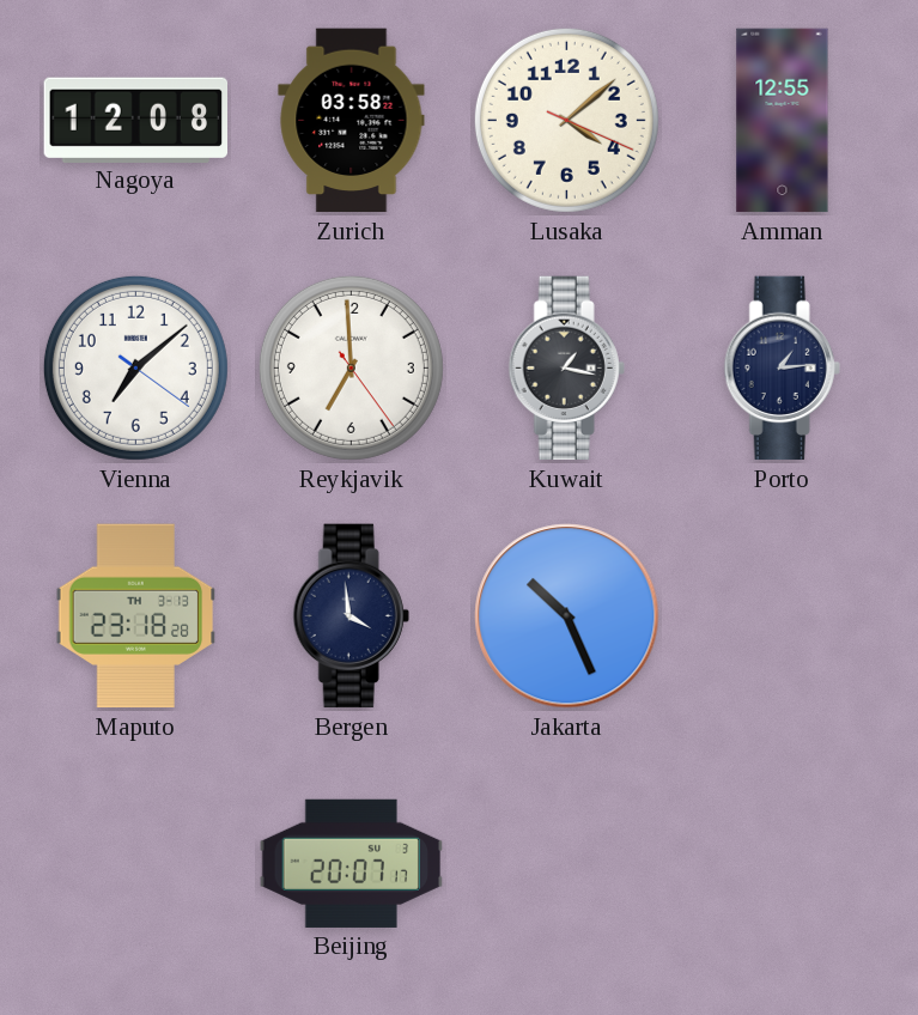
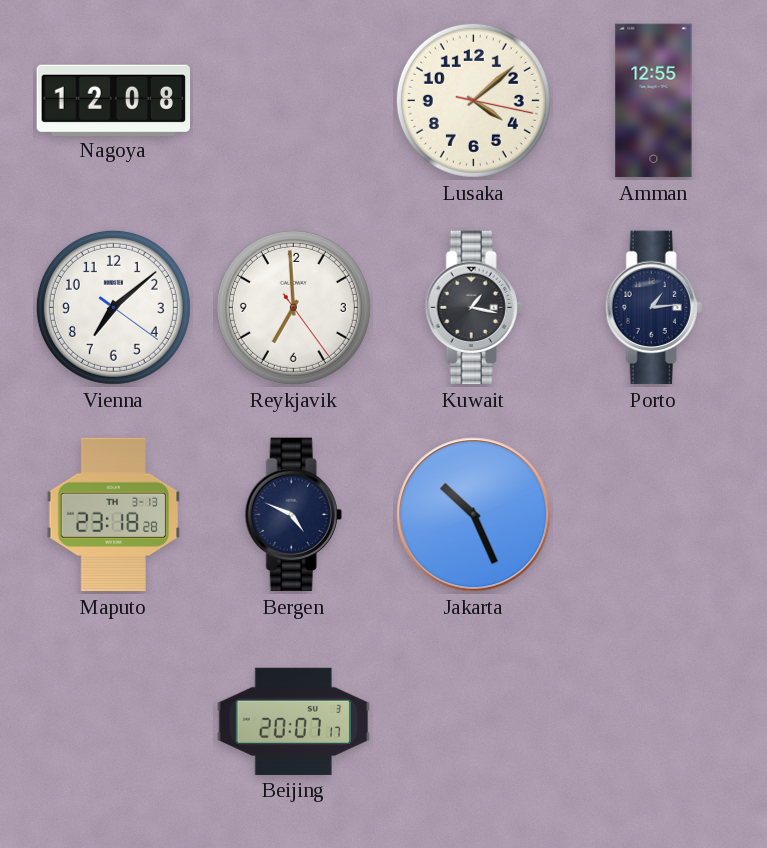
Zurich: 03:58 -> none
Lusaka: 4:08:19 -> 4:08:17
Bergen: 3:59 -> 4:49
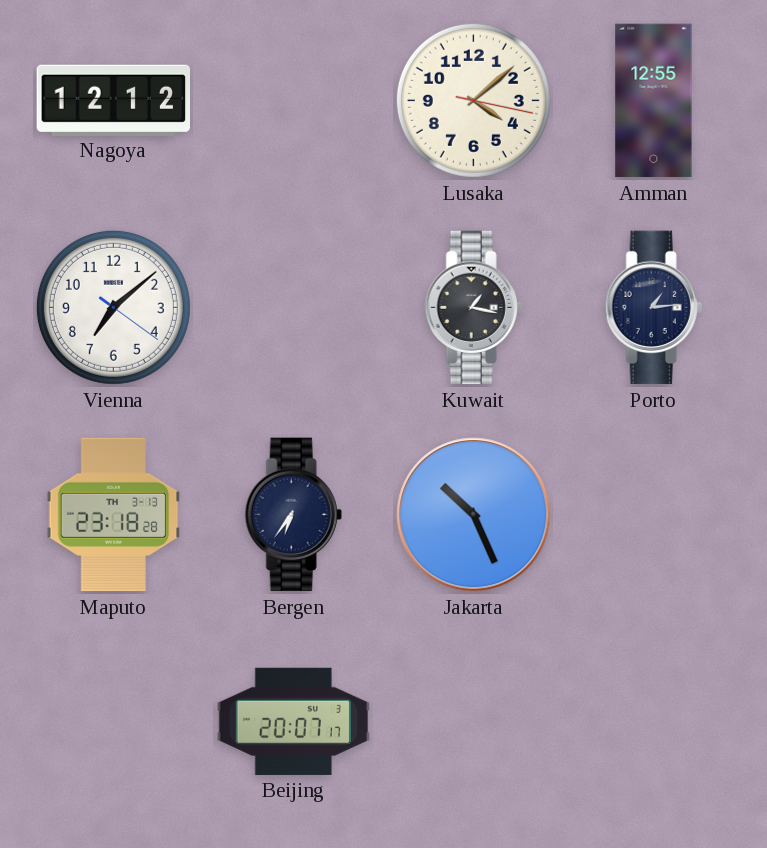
Nagoya: 12:08 -> 12:12
Reykjavik: 6:59 -> none
Bergen: 4:49 -> 6:36
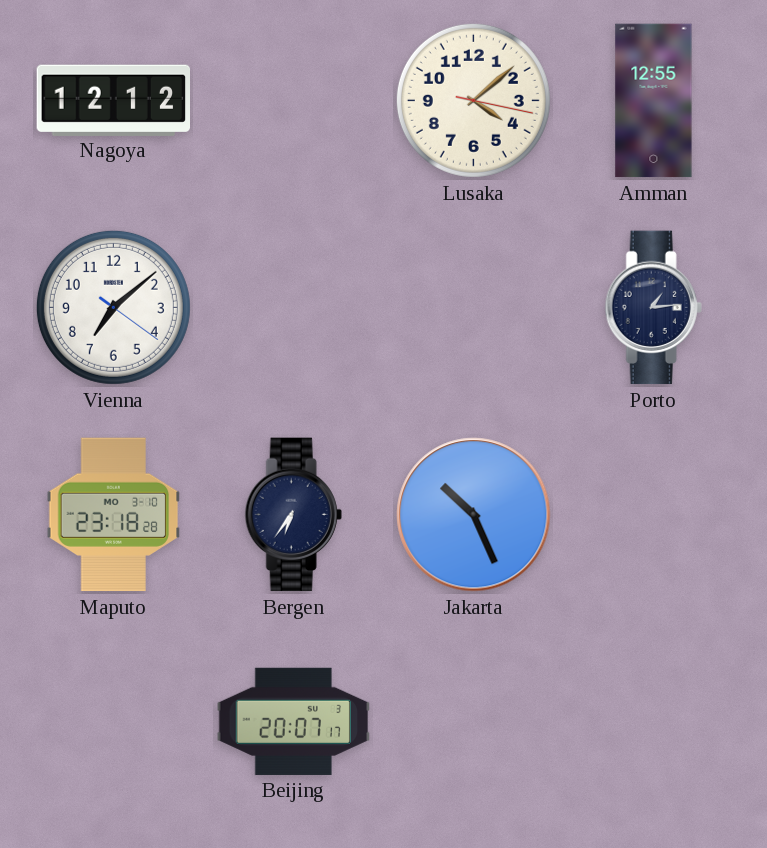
Kuwait: 1:17 -> none
Maputo date: TH 3-13 -> MO 3-10
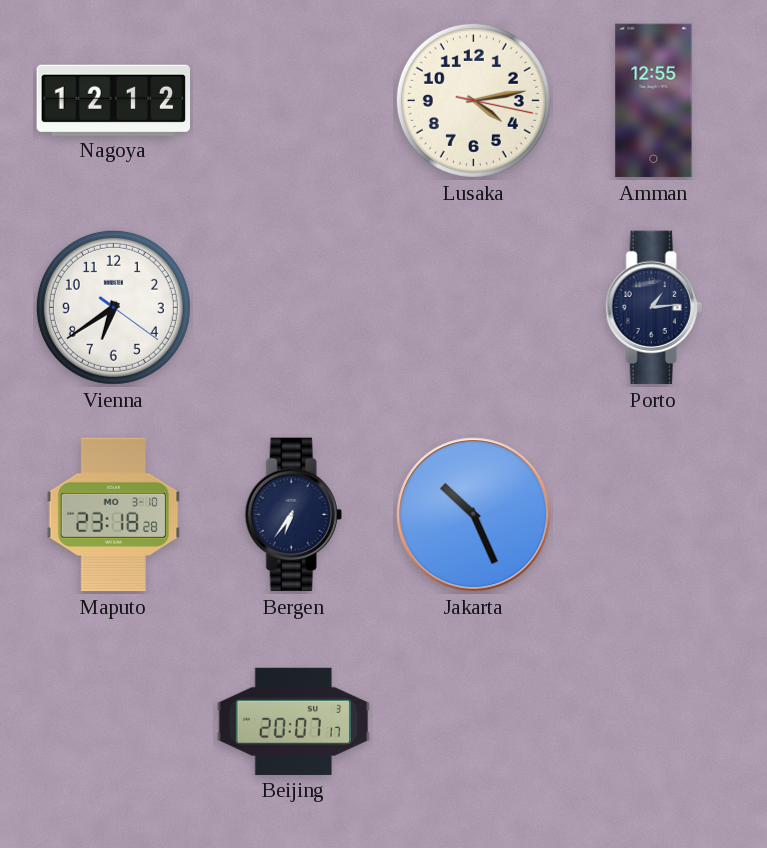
Lusaka: 4:08 -> 4:13
Vienna: 7:08 -> 6:39
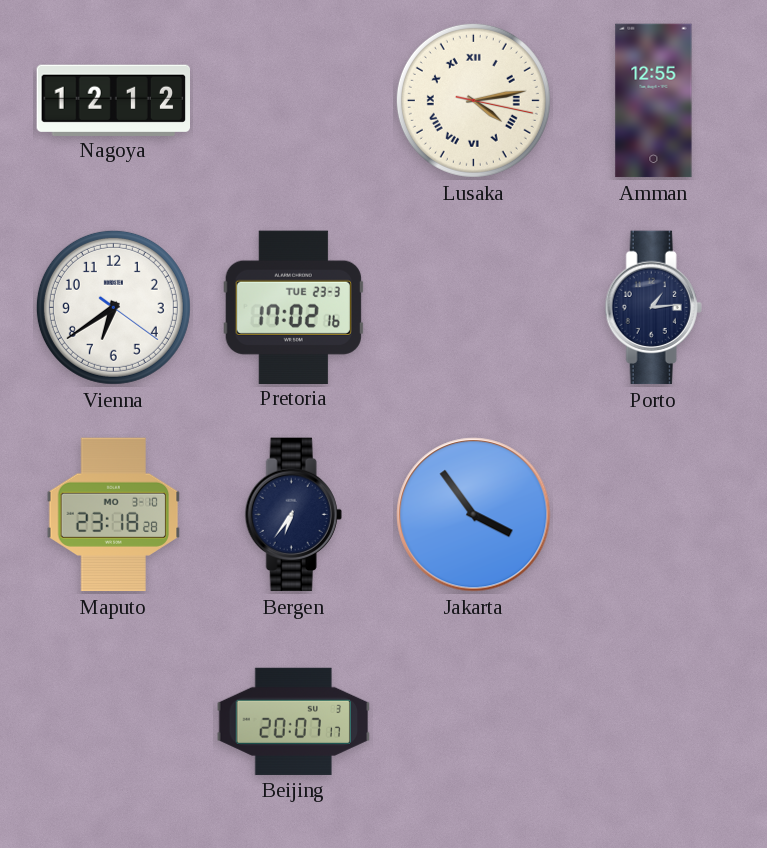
Lusaka numerals: Arabic -> Roman
Pretoria: none -> 17:02
Jakarta: 10:26 -> 3:54
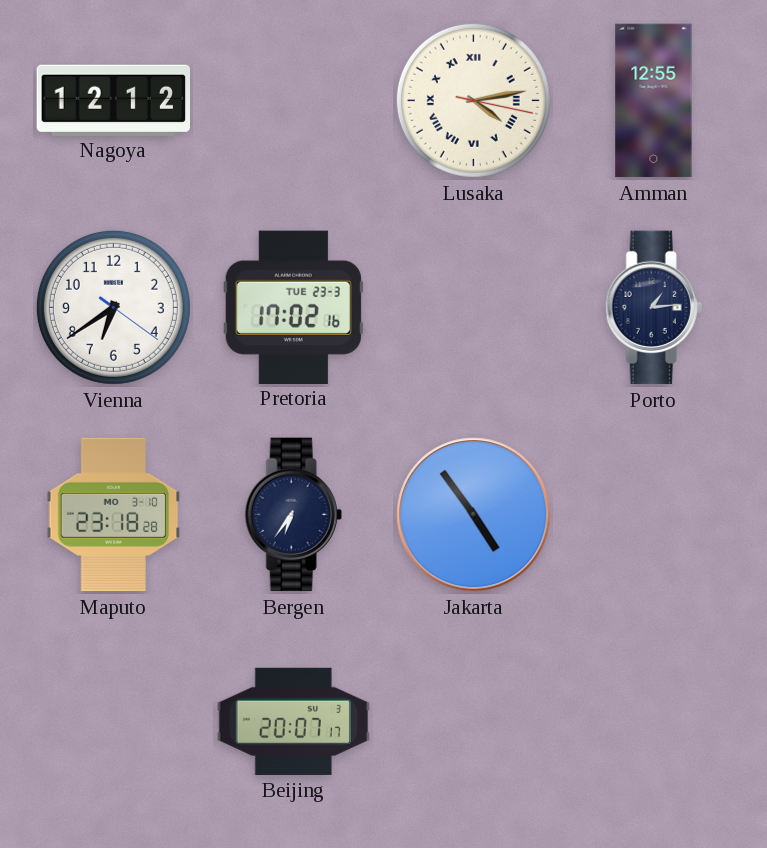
Jakarta: 3:54 -> 4:54
